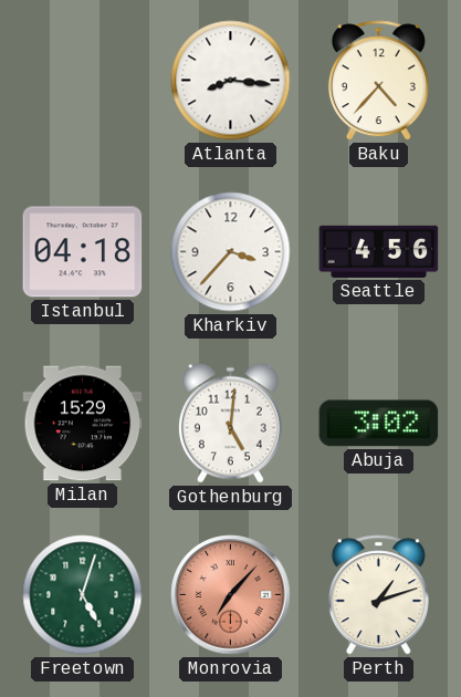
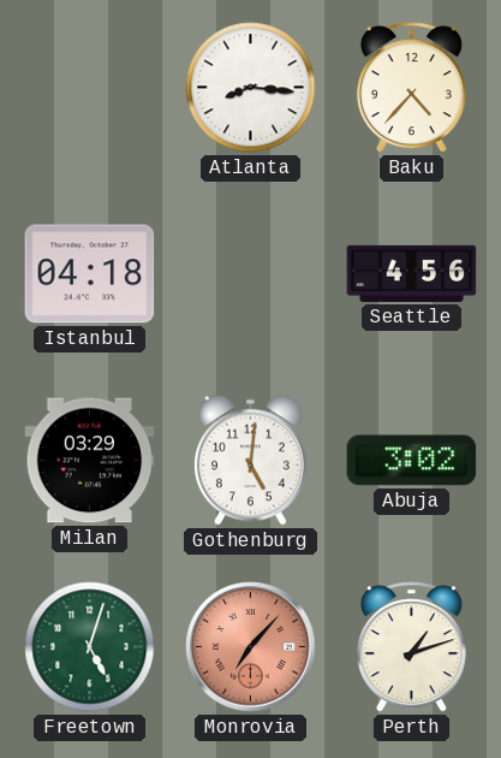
Kharkiv: 3:37 -> none
Milan: 15:29 -> 03:29
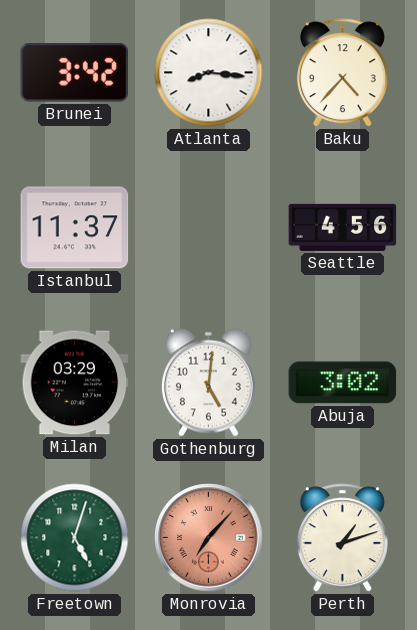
Brunei: none -> 3:42
Istanbul: 04:18 -> 11:37
